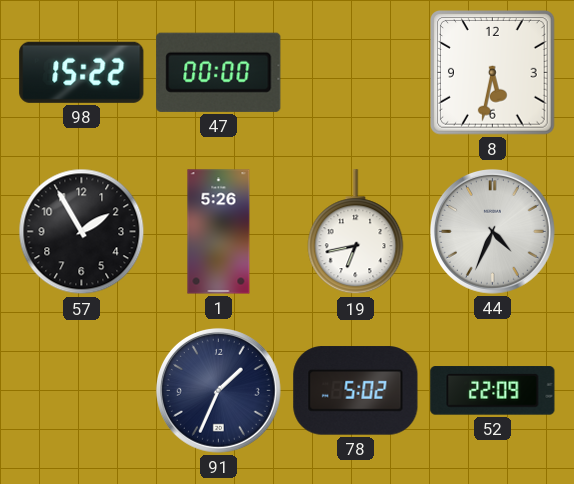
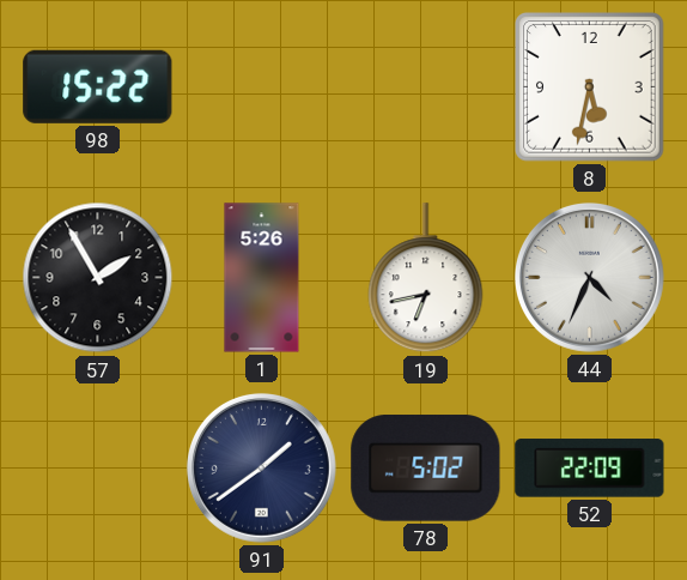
47: 00:00 -> none
91: 1:34 -> 1:39
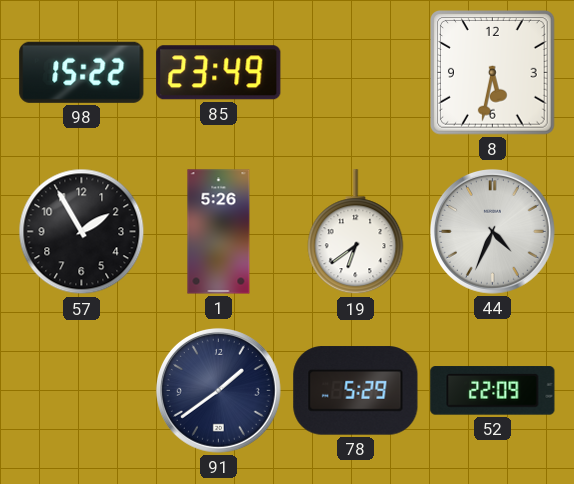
85: none -> 23:49
19: 6:43 -> 6:39
78: 5:02 -> 5:29
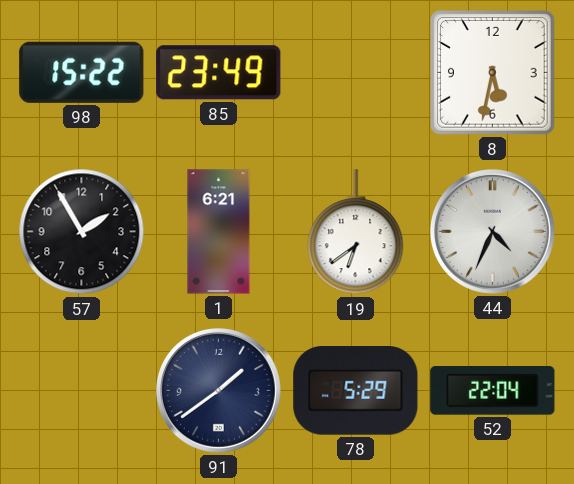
1: 5:26 -> 6:21
52: 22:09 -> 22:04
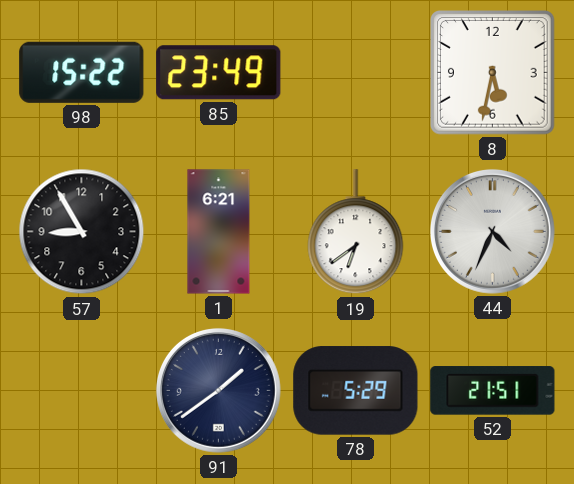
57: 1:55 -> 8:55
52: 22:04 -> 21:51
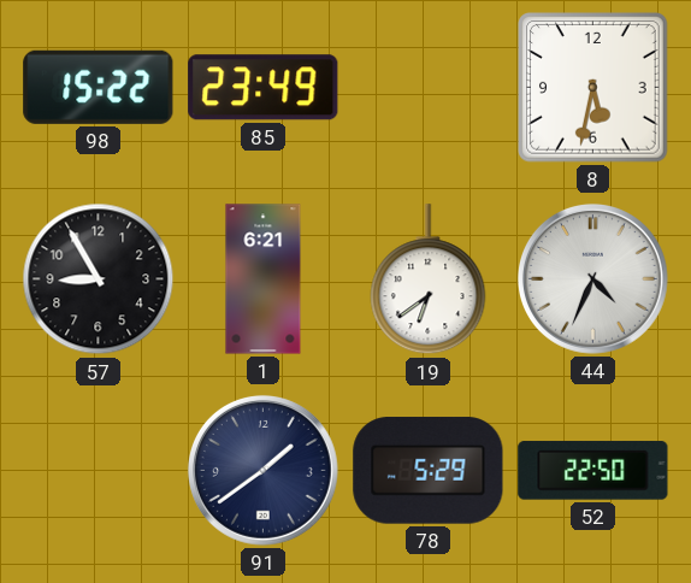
52: 21:51 -> 22:50
